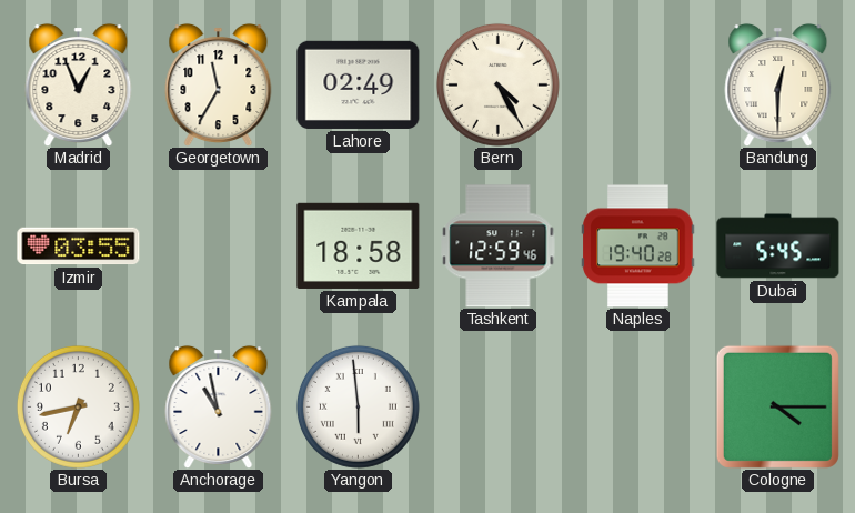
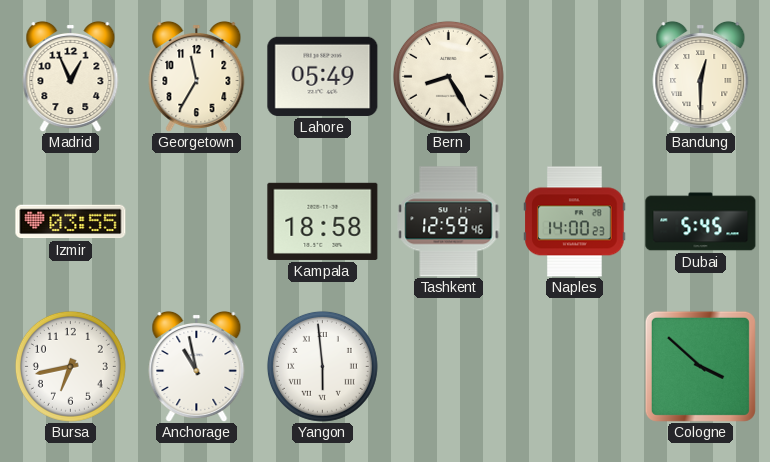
Lahore: 02:49 -> 05:49
Bern: 4:25 -> 8:25
Naples: 19:40 -> 14:00
Cologne: 4:15 -> 3:52
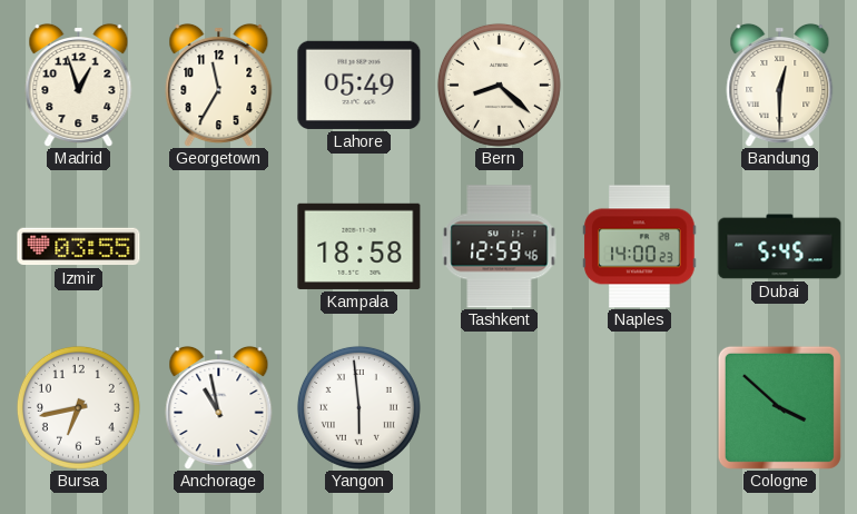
Madrid: 12:56 -> 12:57
Bern: 8:25 -> 8:22
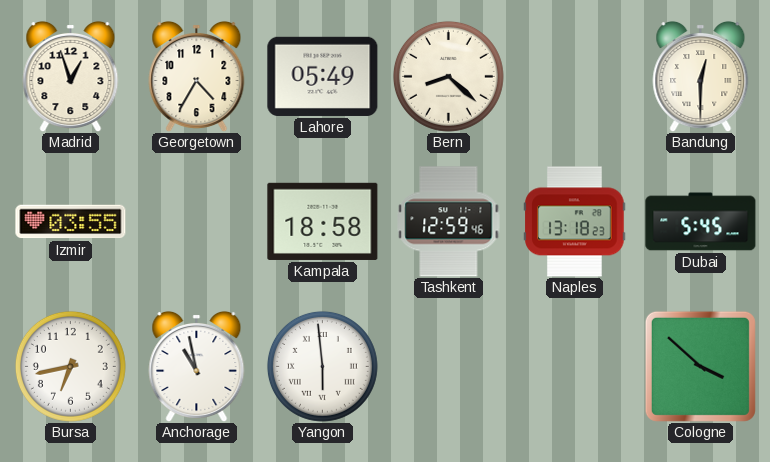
Georgetown: 11:35 -> 4:35
Naples: 14:00 -> 13:18
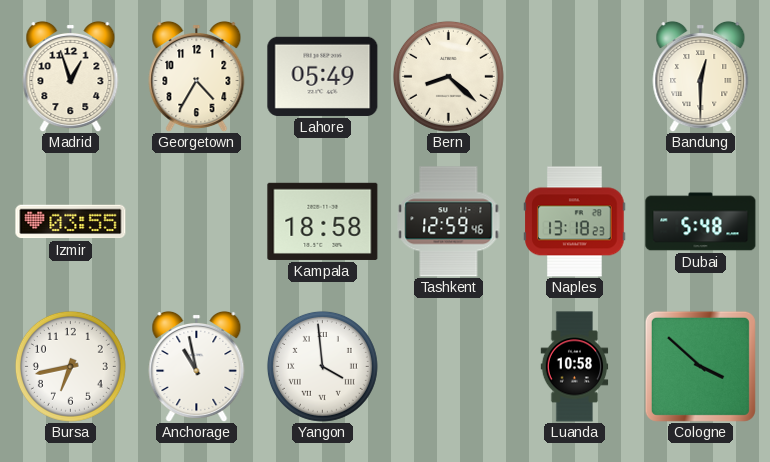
Dubai: 5:45 -> 5:48
Yangon: 5:59 -> 3:59
Luanda: none -> 10:58
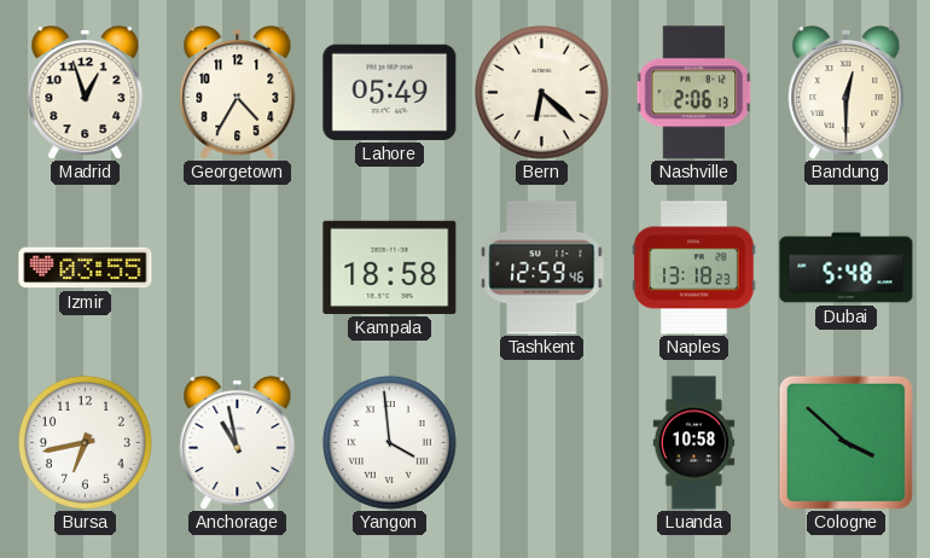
Bern: 8:22 -> 6:22
Nashville: none -> 2:06
